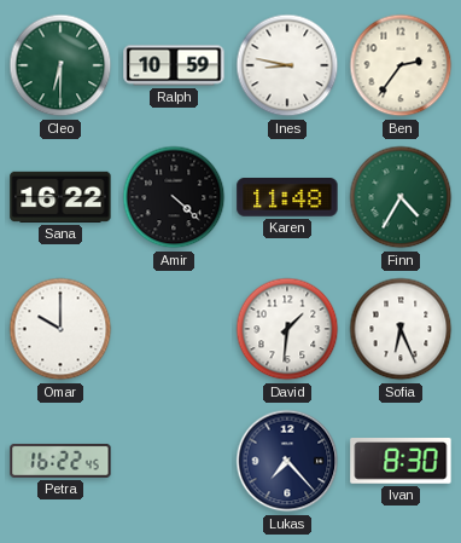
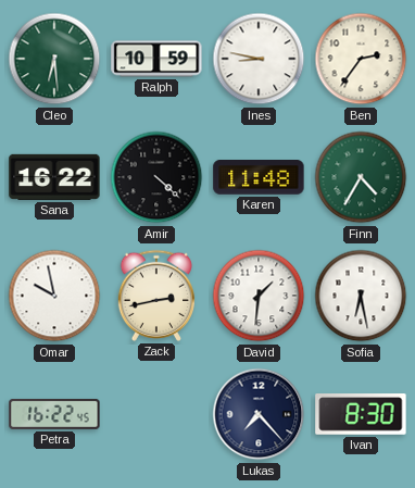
Cleo: 6:30 -> 6:29
Omar: 10:00 -> 9:58
Zack: none -> 2:43
Sofia: 6:26 -> 6:28
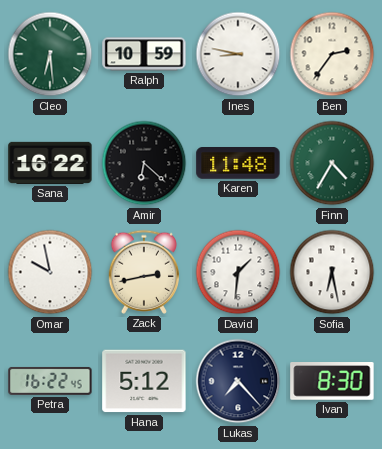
Amir: 4:22 -> 6:22
Hana: none -> 5:12
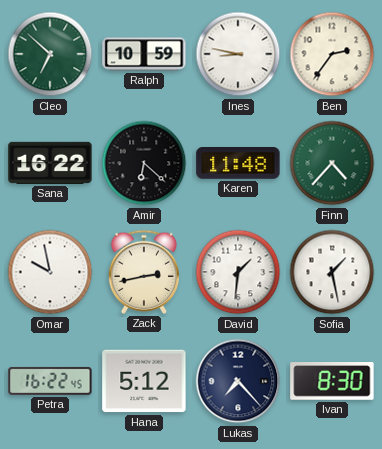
Cleo: 6:29 -> 6:52
Finn: 4:35 -> 4:37
Sofia: 6:28 -> 1:28
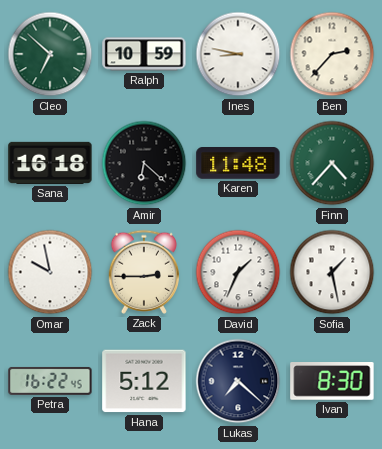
Ben: 2:36 -> 2:37
Sana: 16:22 -> 16:18
Zack: 2:43 -> 2:45
David: 1:31 -> 1:34
Lukas: 7:23 -> 7:22
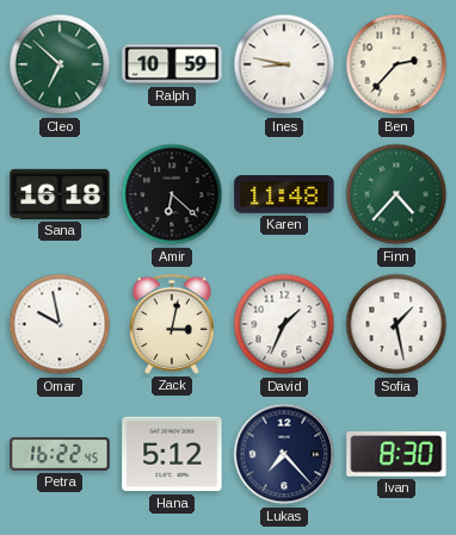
Zack: 2:45 -> 3:02
Lukas: 7:22 -> 7:23
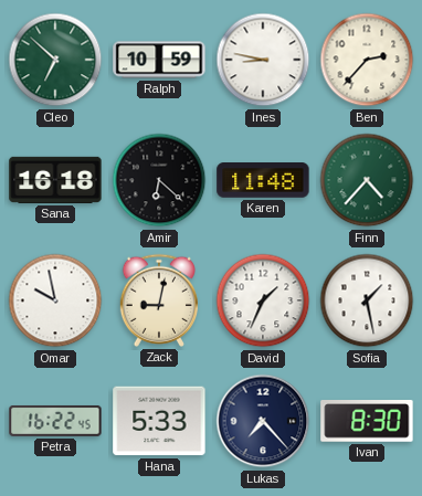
Zack: 3:02 -> 9:02
Hana: 5:12 -> 5:33
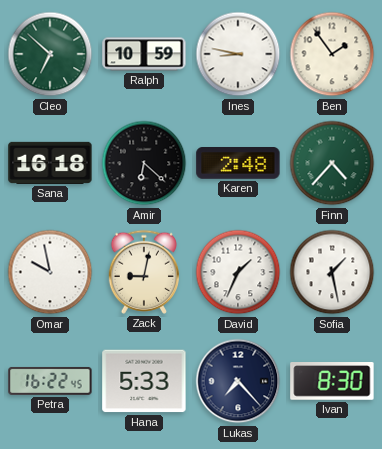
Ben: 2:37 -> 1:54
Karen: 11:48 -> 2:48
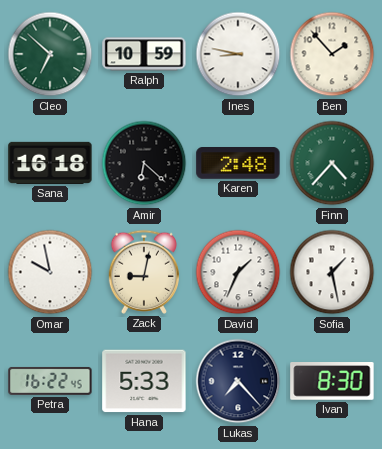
Ben: 1:54 -> 1:53
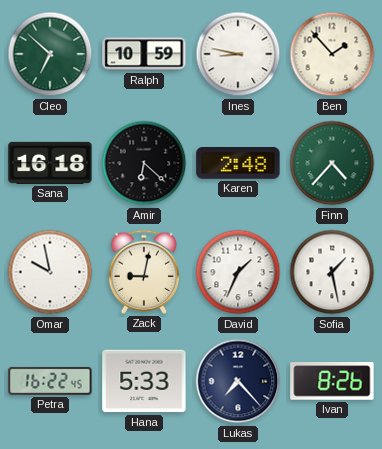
Ivan: 8:30 -> 8:26
